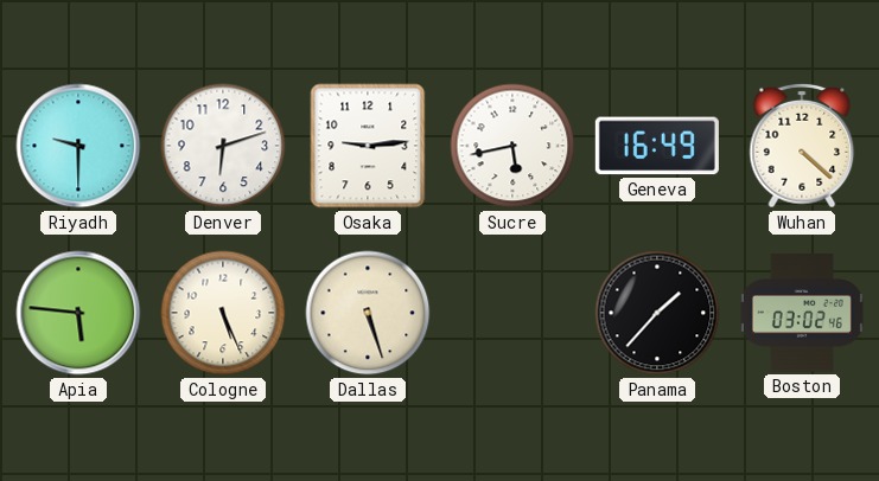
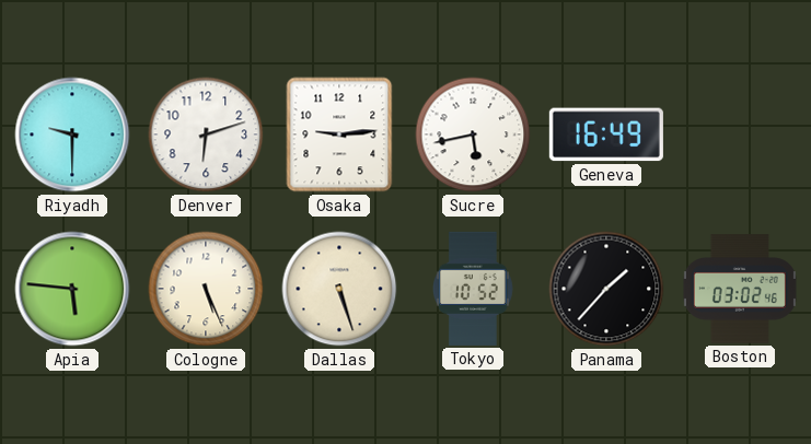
Wuhan: 4:22 -> none
Tokyo: none -> 10:52
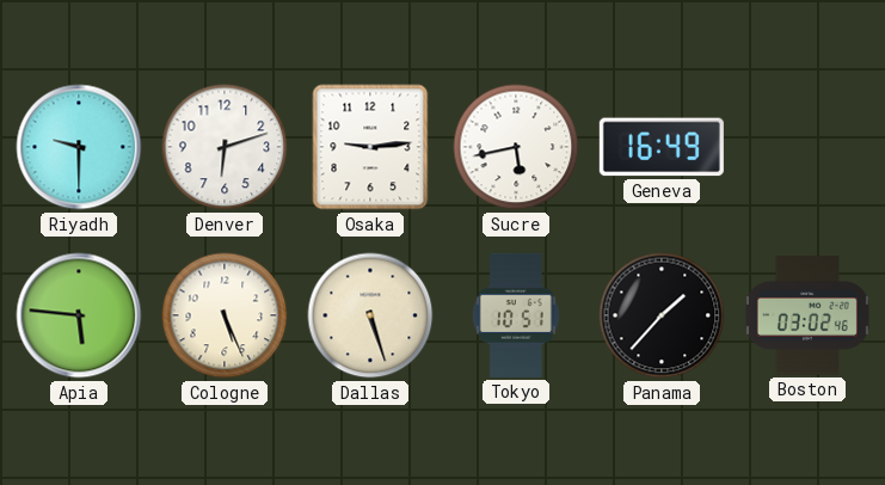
Tokyo: 10:52 -> 10:51
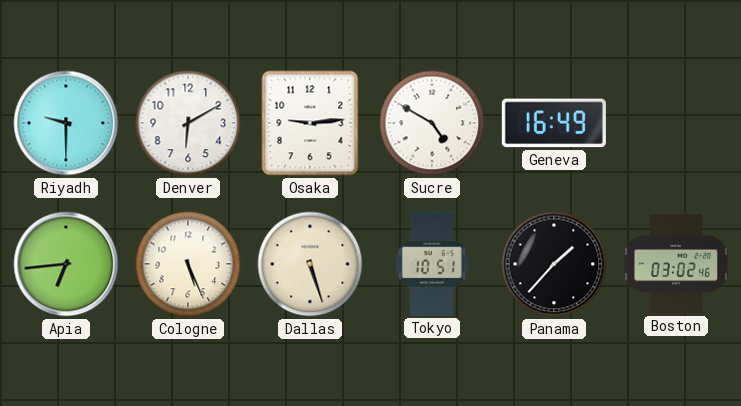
Denver: 6:12 -> 6:10
Sucre: 5:43 -> 4:50
Apia: 5:46 -> 6:44
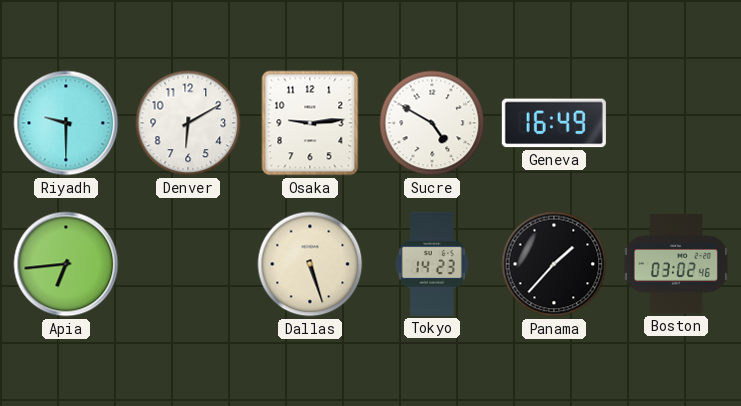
Cologne: 5:26 -> none
Tokyo: 10:51 -> 14:23
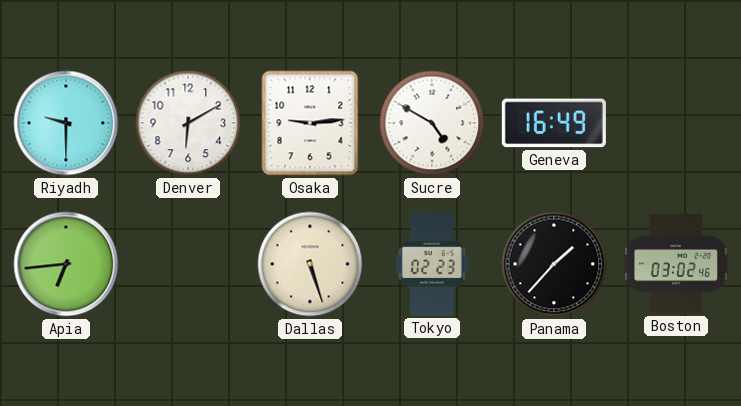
Tokyo: 14:23 -> 02:23
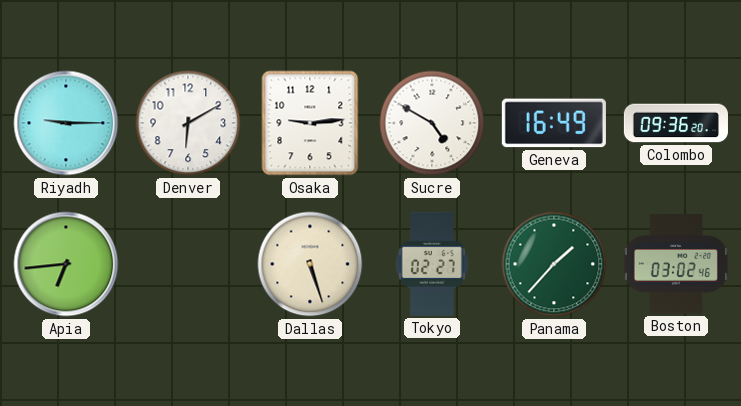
Riyadh: 9:30 -> 9:15
Colombo: none -> 09:36
Tokyo: 02:23 -> 02:27
Panama dial: black -> green
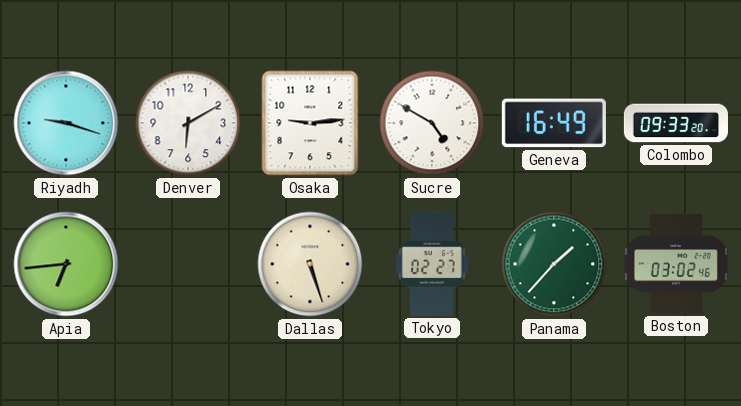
Riyadh: 9:15 -> 9:18
Colombo: 09:36 -> 09:33
